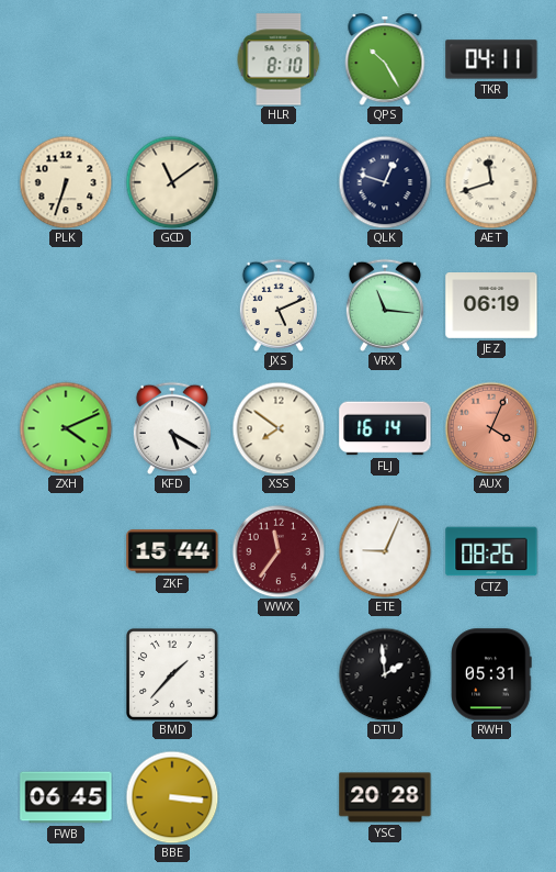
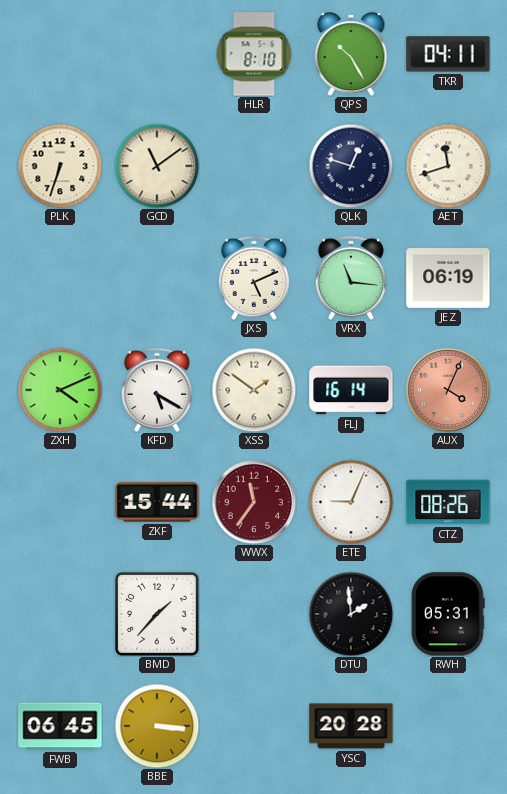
XSS: 7:51 -> 1:51
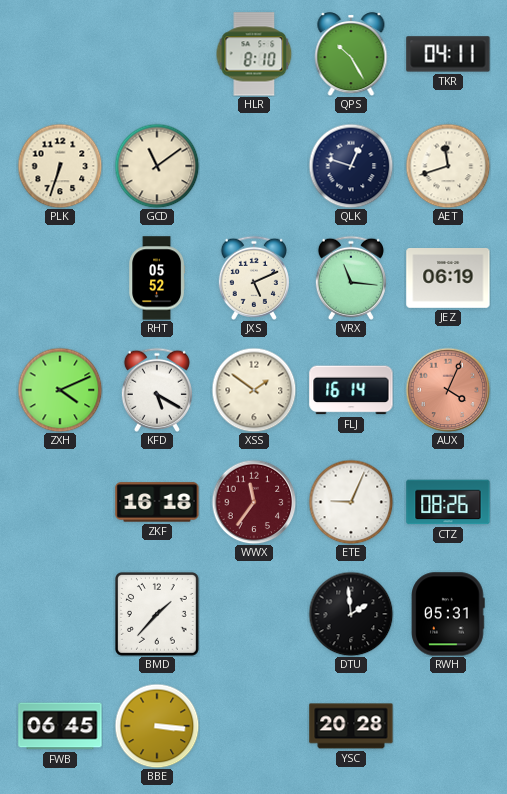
RHT: none -> 05:52
ZKF: 15:44 -> 16:18
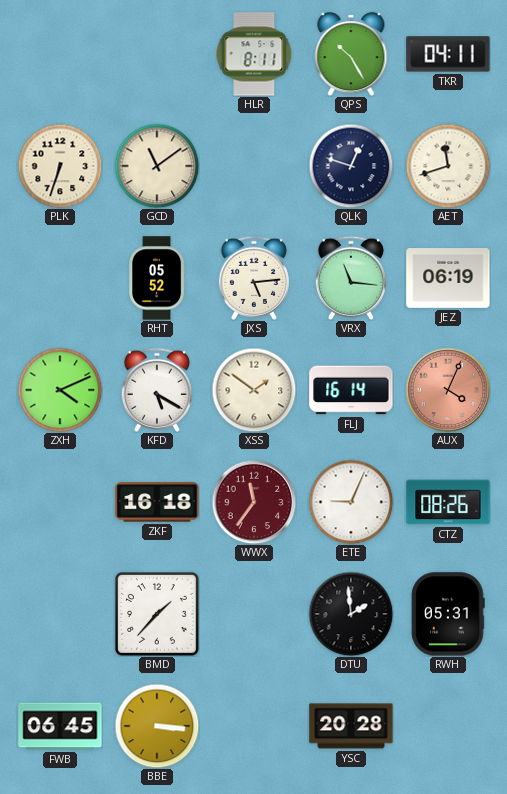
HLR: 8:10 -> 8:11
JXS: 5:11 -> 5:14
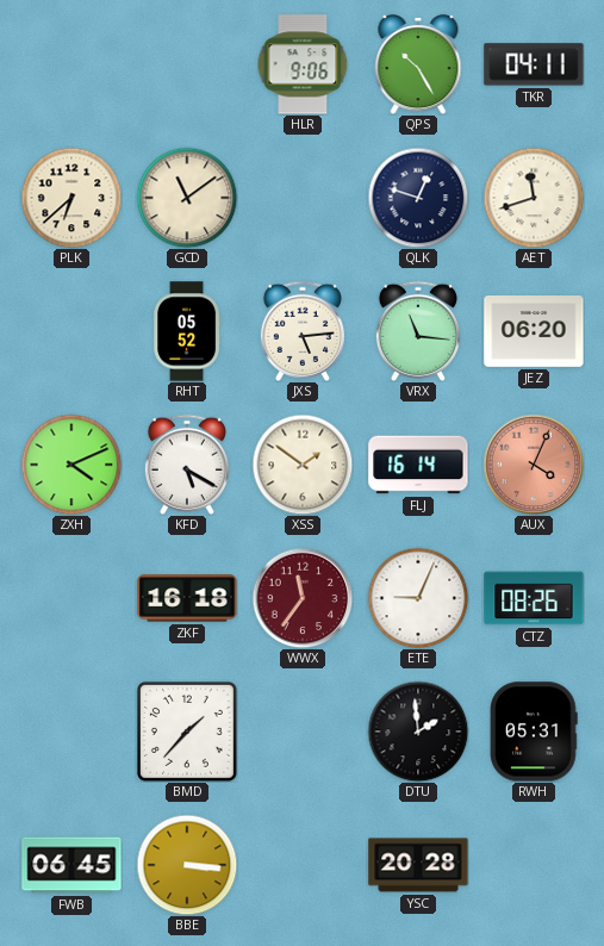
HLR: 8:11 -> 9:06
PLK: 6:33 -> 6:38
JEZ: 06:19 -> 06:20
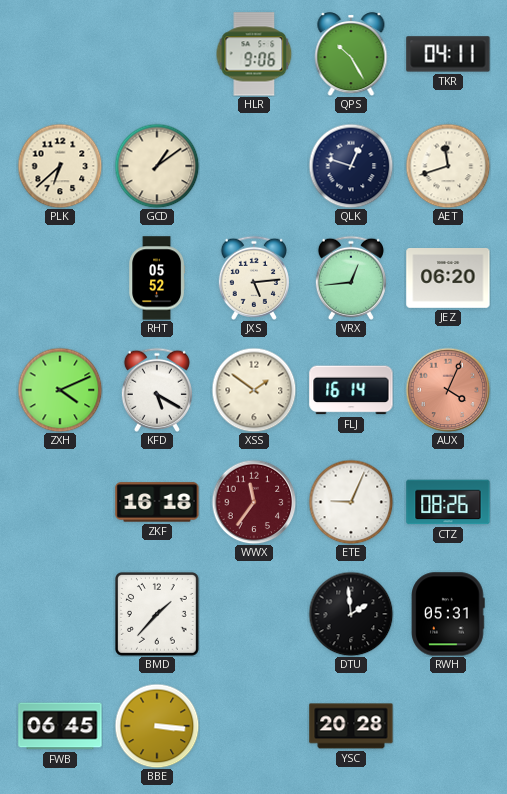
GCD: 11:09 -> 1:09
VRX: 11:16 -> 12:44
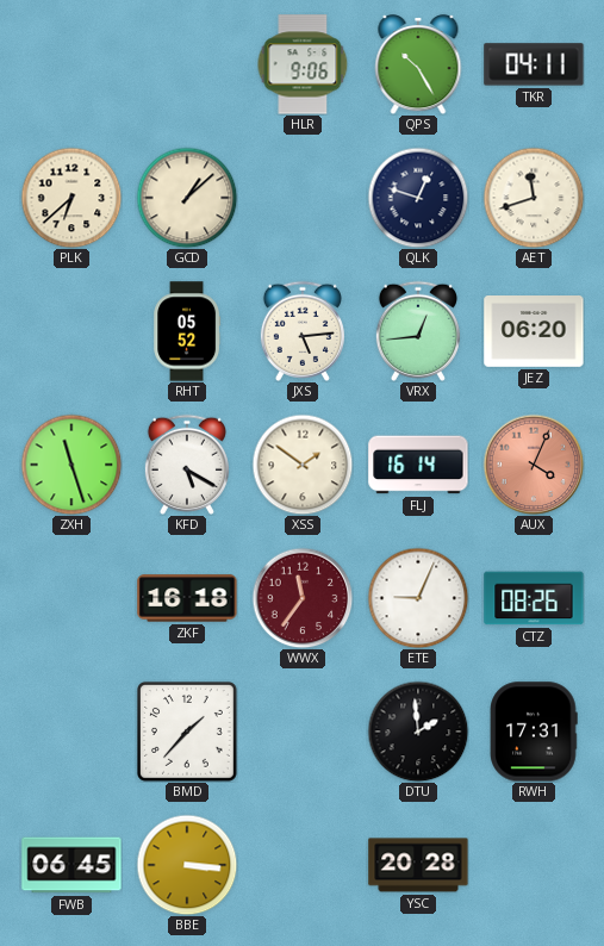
GCD: 1:09 -> 1:08
ZXH: 4:11 -> 11:27
RWH: 05:31 -> 17:31
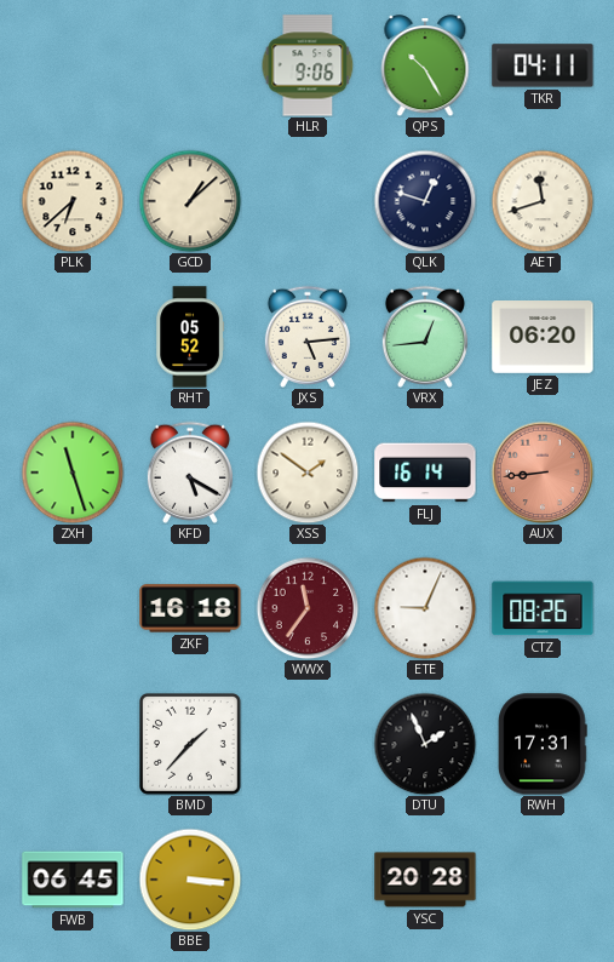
AUX: 4:04 -> 8:44
DTU: 1:59 -> 1:56
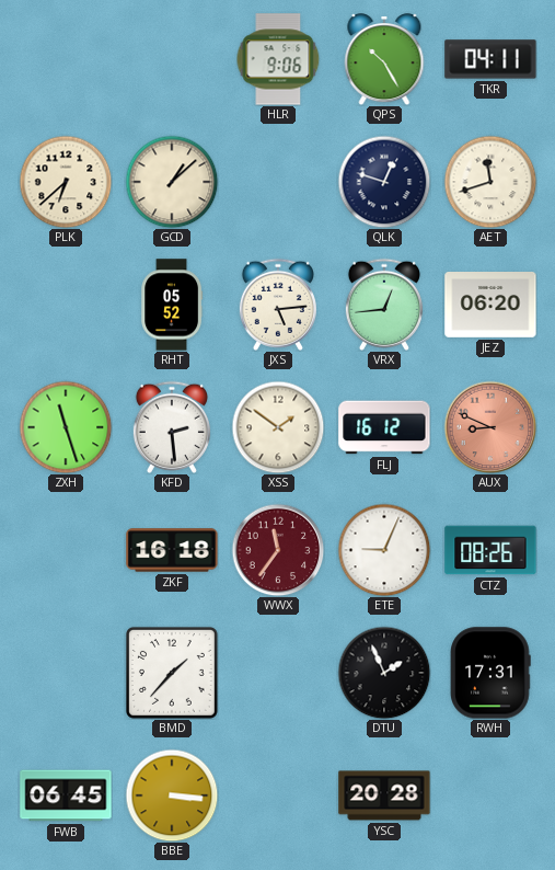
KFD: 5:20 -> 2:29
FLJ: 16:14 -> 16:12
AUX: 8:44 -> 8:49
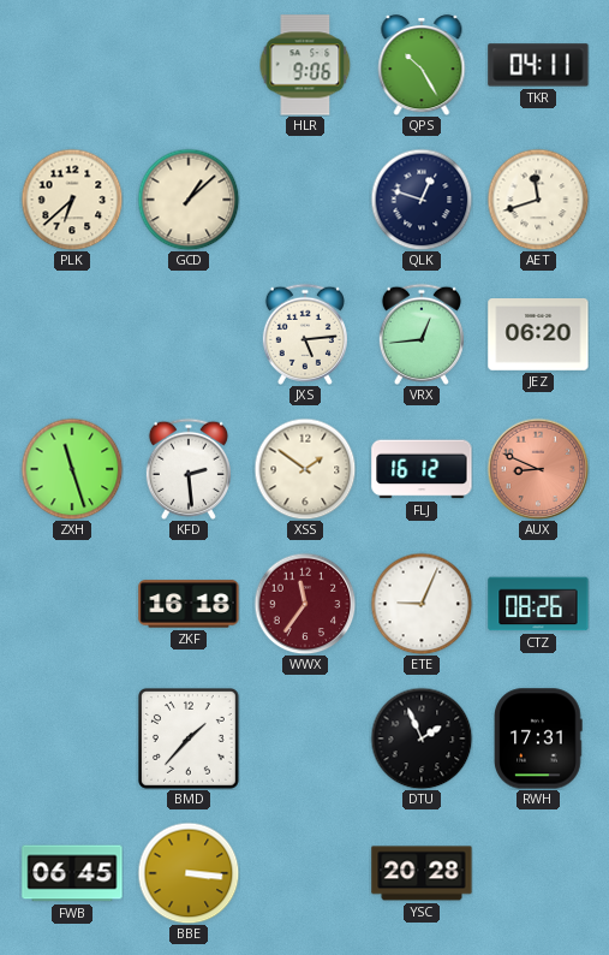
RHT: 05:52 -> none
